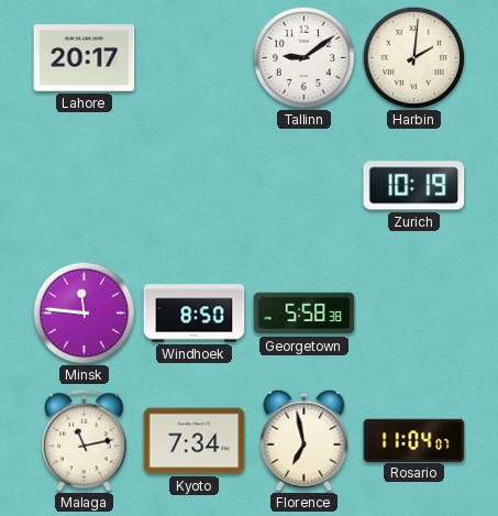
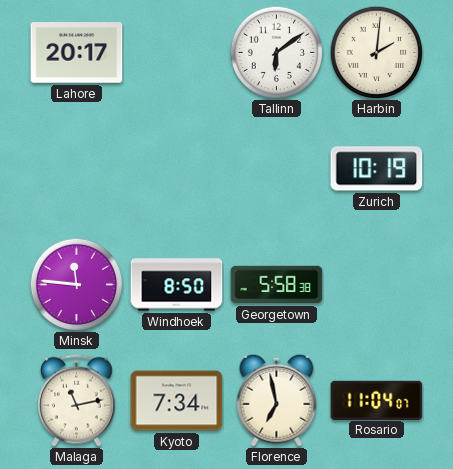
Tallinn: 9:09 -> 6:09
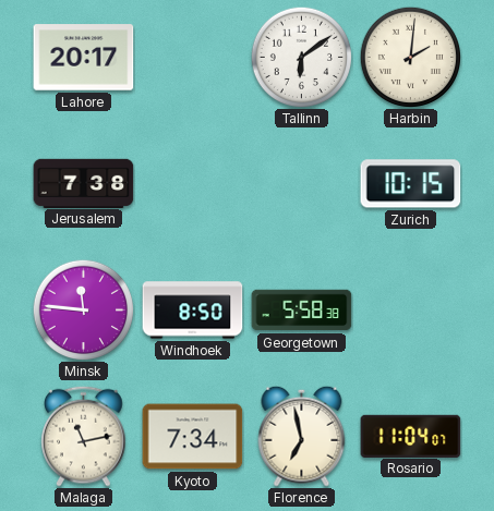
Jerusalem: none -> 7:38
Zurich: 10:19 -> 10:15
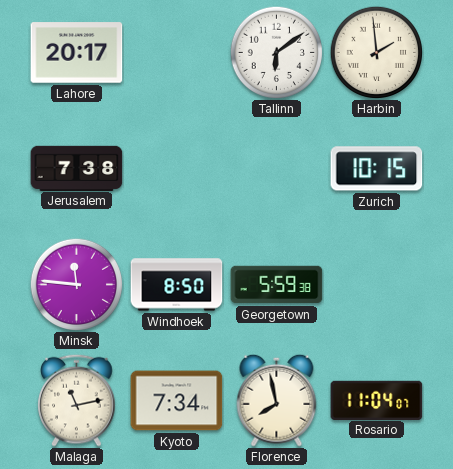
Harbin: 2:01 -> 1:59
Georgetown: 5:58 -> 5:59
Florence: 6:58 -> 7:58
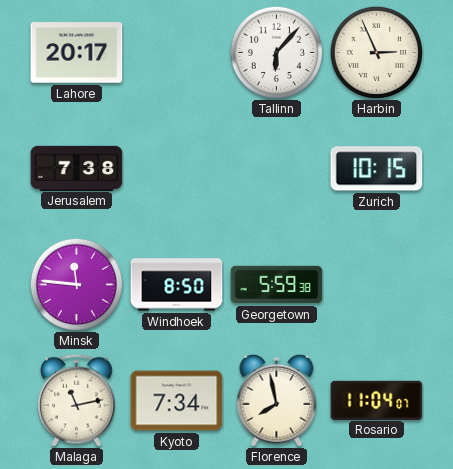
Tallinn: 6:09 -> 6:07
Harbin: 1:59 -> 2:56
